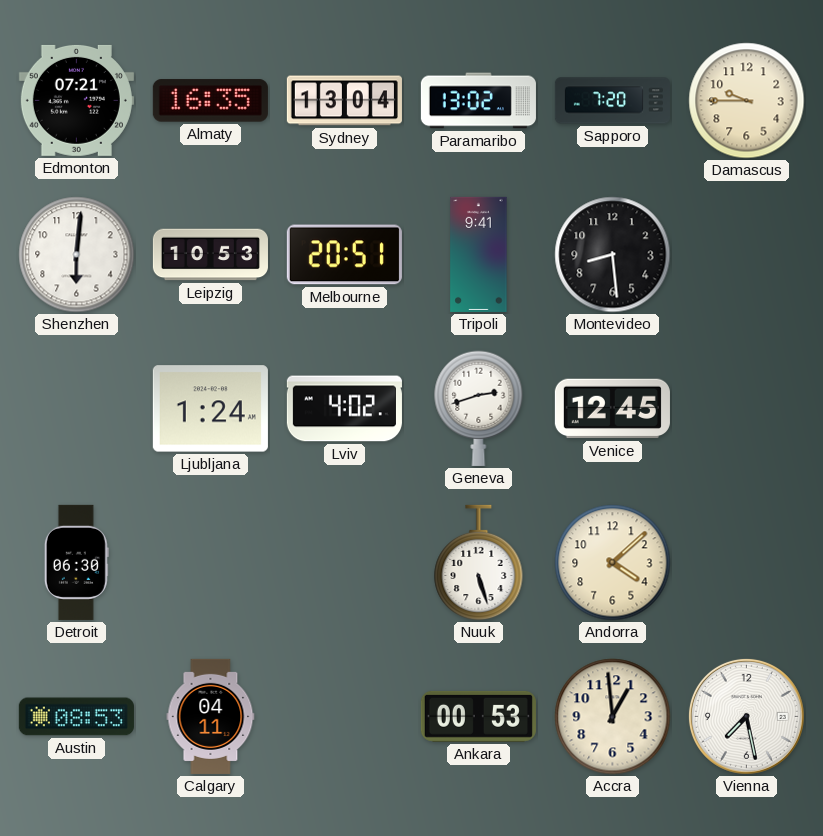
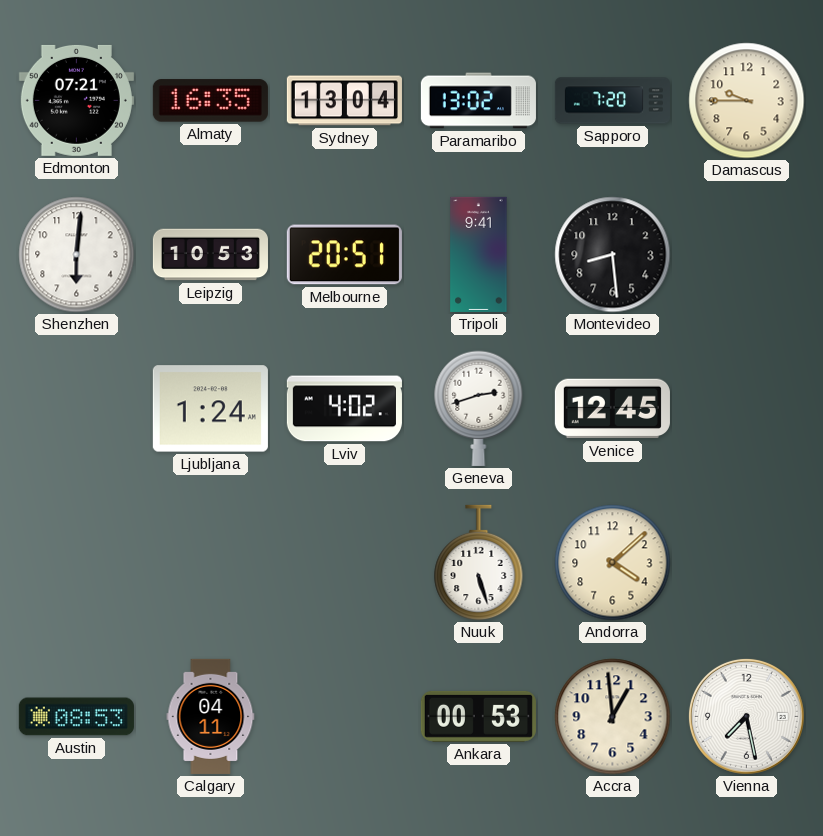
Detroit: 06:30 -> none
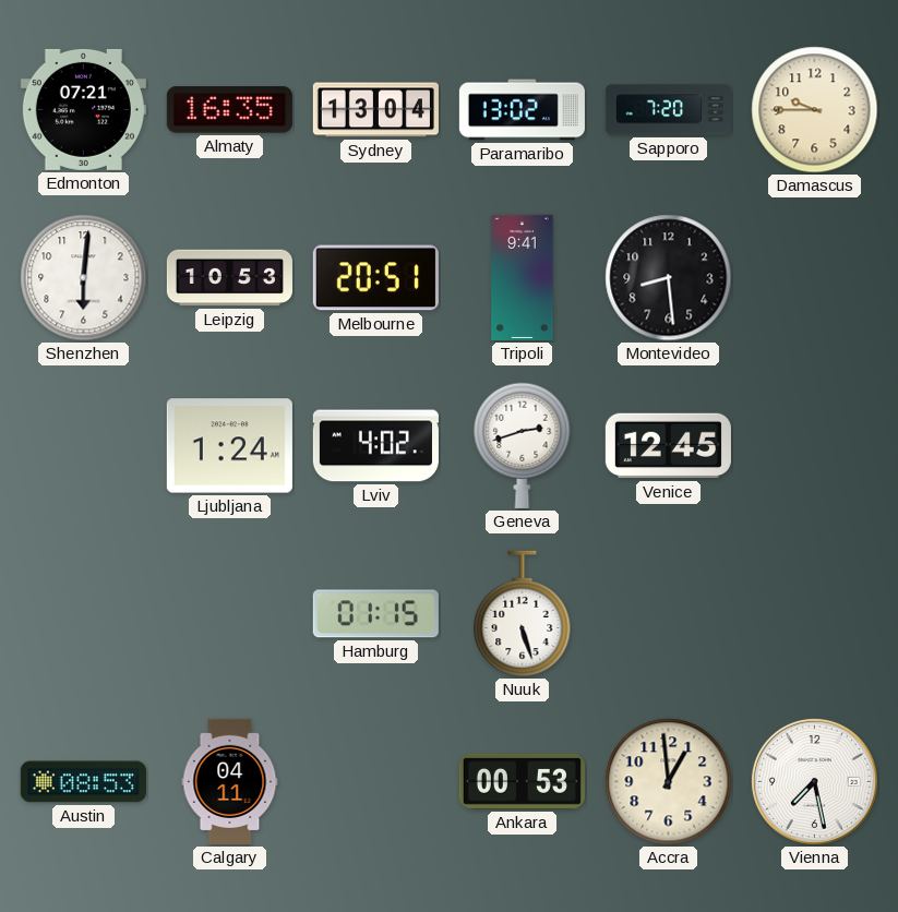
Hamburg: none -> 01:15
Andorra: 4:08 -> none
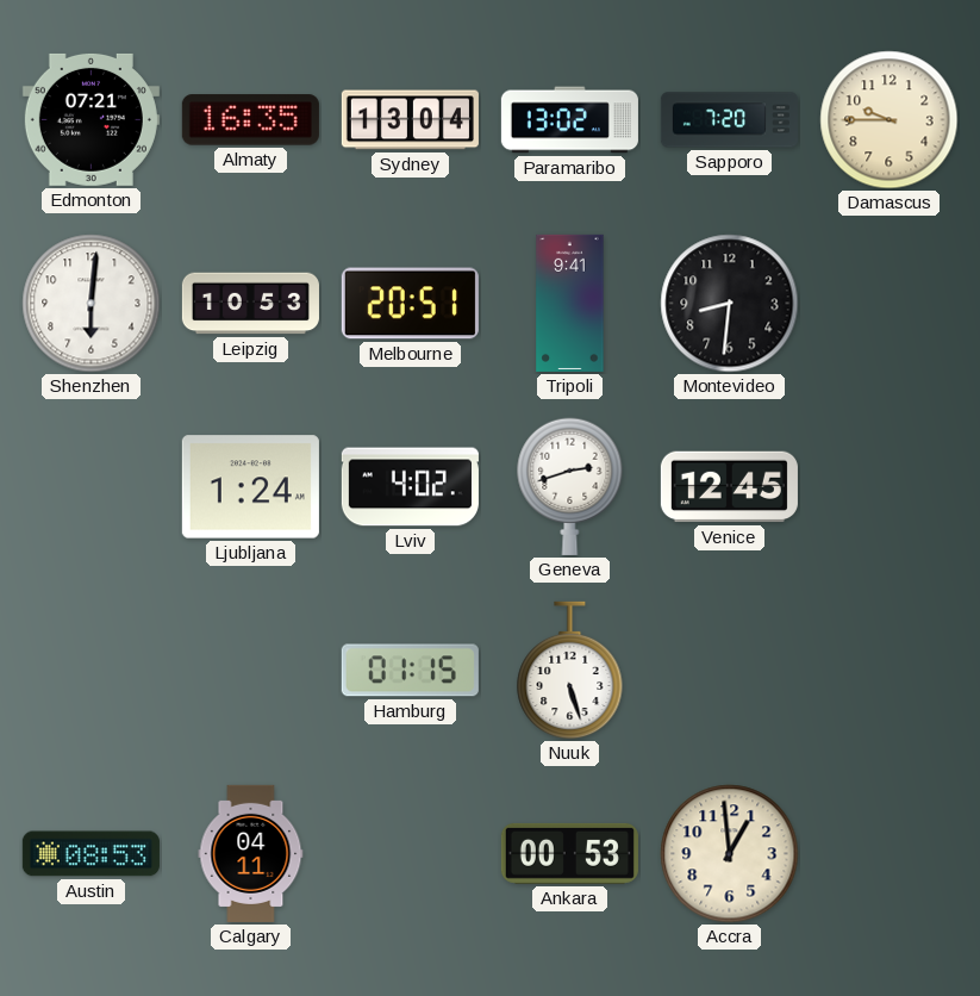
Montevideo: 8:29 -> 8:31
Vienna: 7:28 -> none
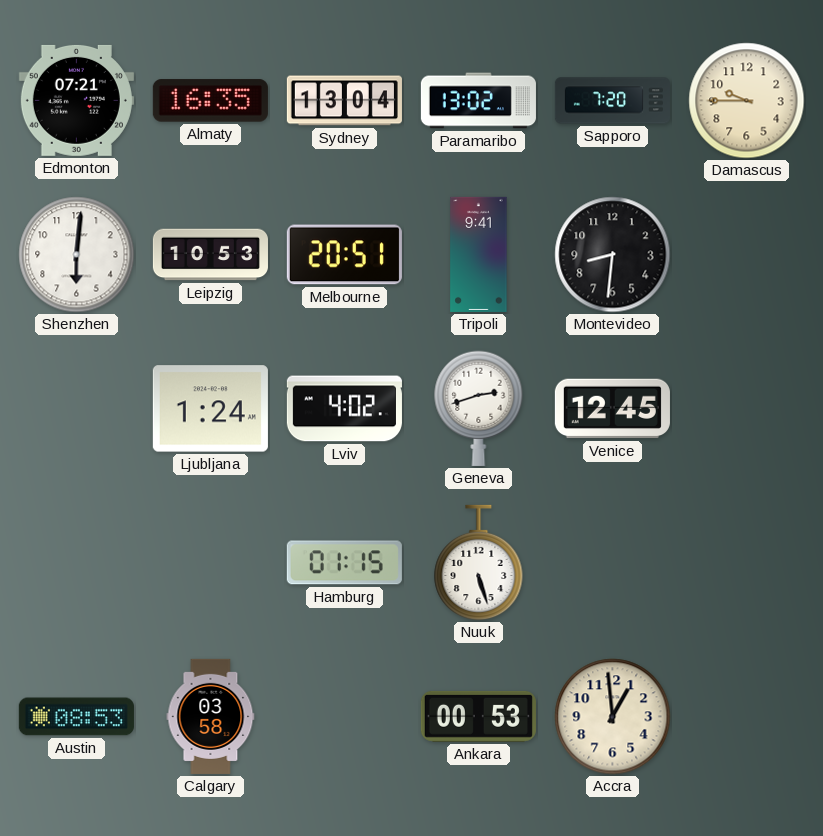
Calgary: 04:11 -> 03:58
